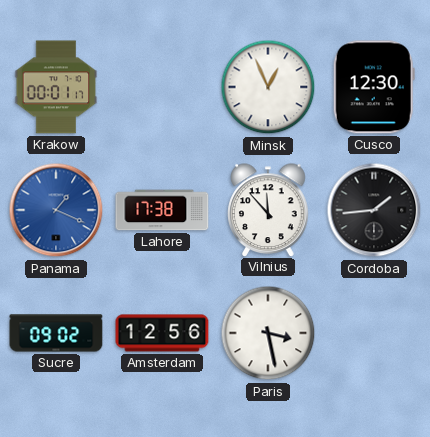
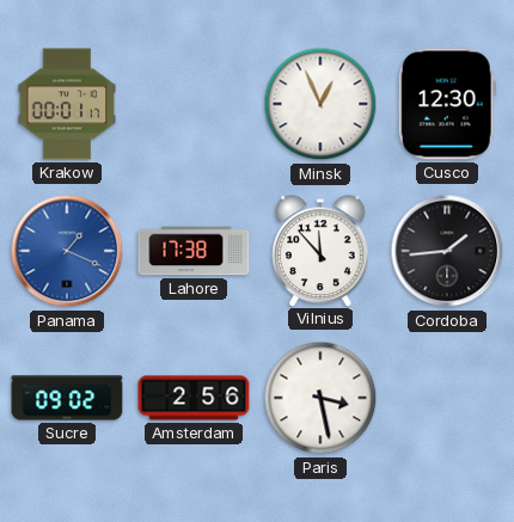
Amsterdam: 12:56 -> 2:56
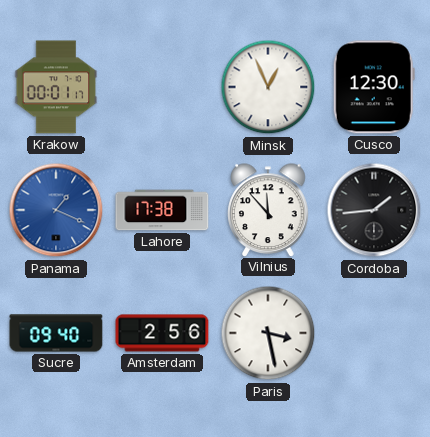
Sucre: 09:02 -> 09:40
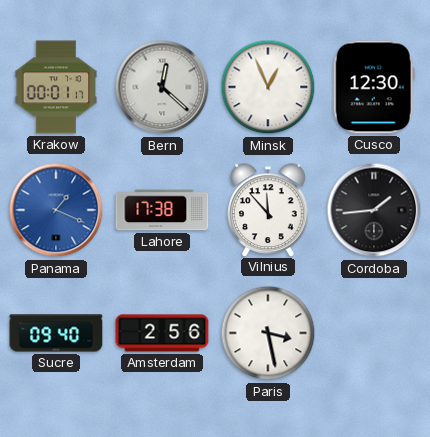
Bern: none -> 12:22
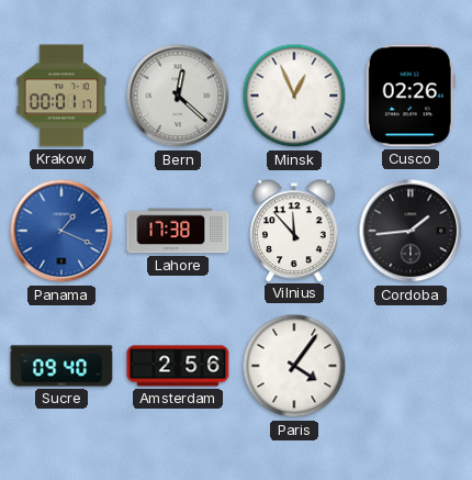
Cusco: 12:30 -> 02:26
Paris: 3:28 -> 4:06
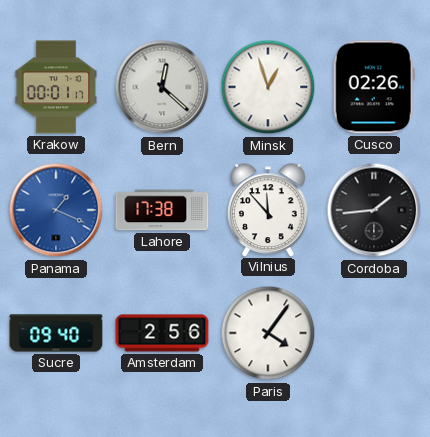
Minsk: 12:56 -> 12:57
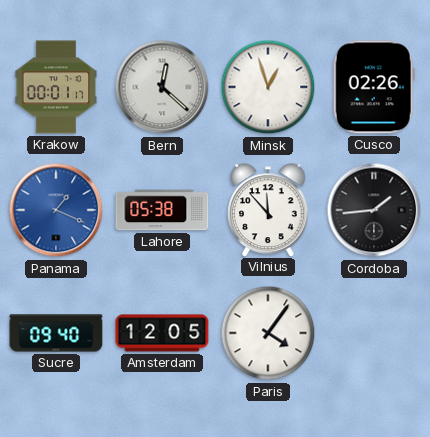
Lahore: 17:38 -> 05:38
Amsterdam: 2:56 -> 12:05
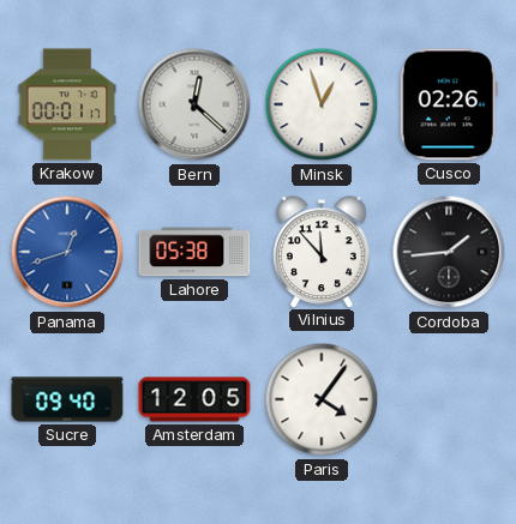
Panama: 1:19 -> 12:42
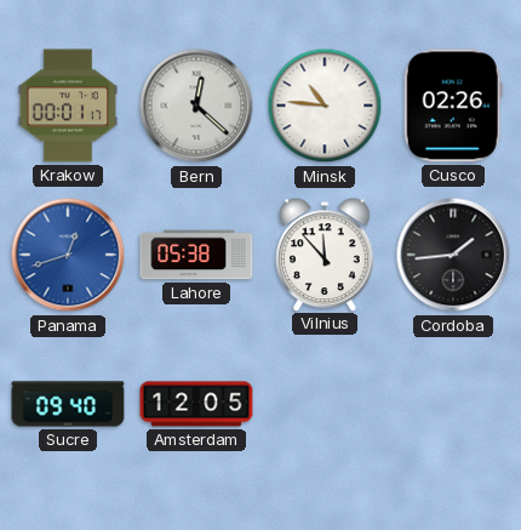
Minsk: 12:57 -> 10:46
Paris: 4:06 -> none
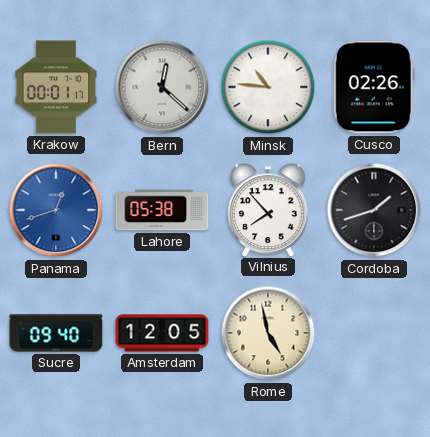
Vilnius: 11:53 -> 7:53
Cordoba: 1:44 -> 1:42
Rome: none -> 4:58
